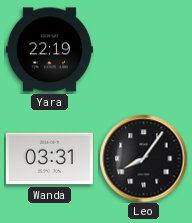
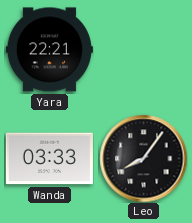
Yara: 22:19 -> 22:21
Wanda: 03:31 -> 03:33
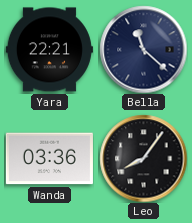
Bella: none -> 11:22
Wanda: 03:33 -> 03:36
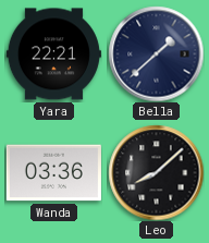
Bella: 11:22 -> 1:38
Leo: 8:06 -> 8:08
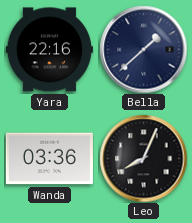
Yara: 22:21 -> 22:16
Leo: 8:08 -> 8:04
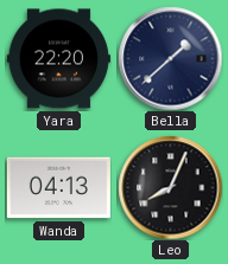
Yara: 22:16 -> 22:20
Wanda: 03:36 -> 04:13
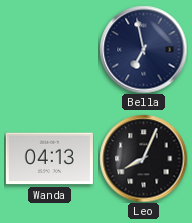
Yara: 22:20 -> none
Bella: 1:38 -> 6:58
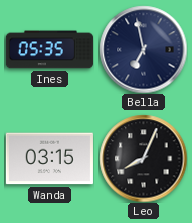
Ines: none -> 05:35
Wanda: 04:13 -> 03:15
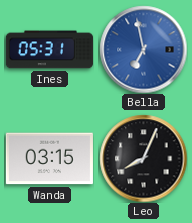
Ines: 05:35 -> 05:31
Bella dial: navy -> blue
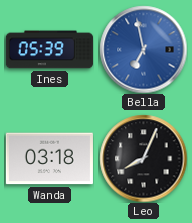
Ines: 05:31 -> 05:39
Wanda: 03:15 -> 03:18
